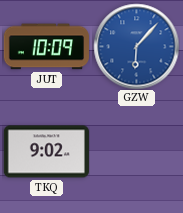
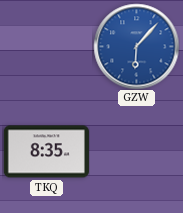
JUT: 10:09 -> none
TKQ: 9:02 -> 8:35
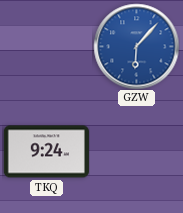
TKQ: 8:35 -> 9:24
